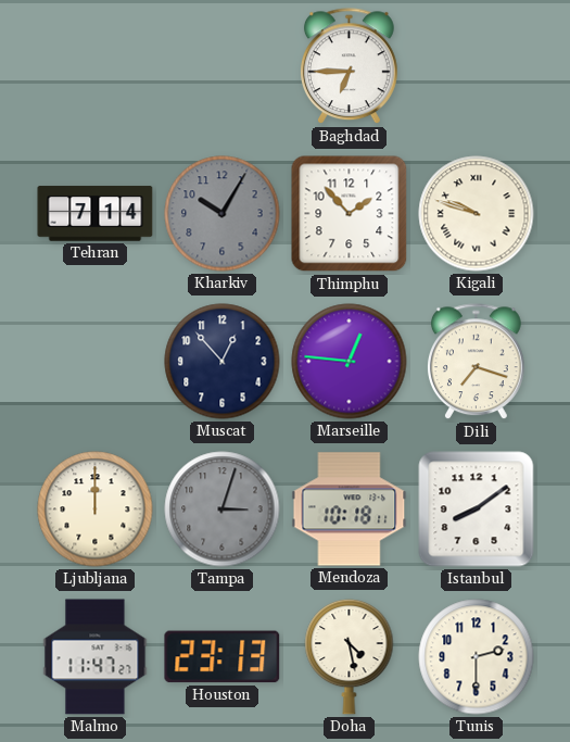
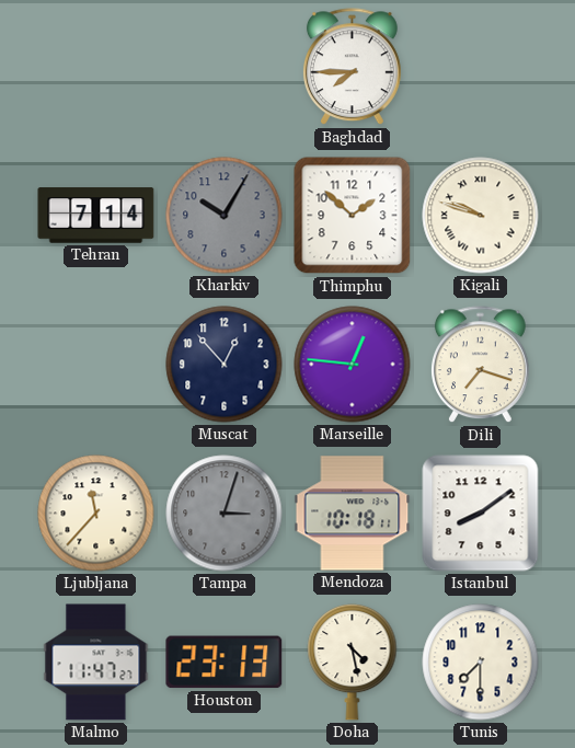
Baghdad: 6:45 -> 7:45
Thimphu: 1:53 -> 1:52
Ljubljana: 12:00 -> 11:37
Tunis: 2:30 -> 7:30
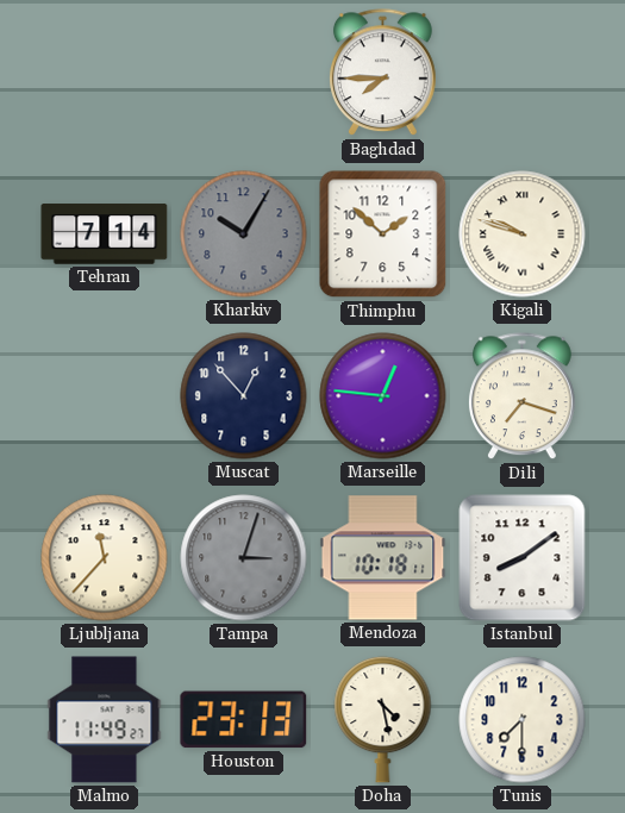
Malmo: 11:47 -> 11:49
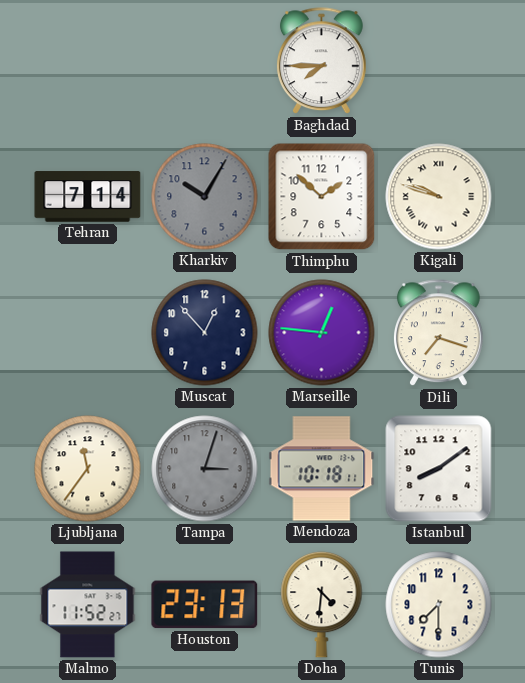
Ljubljana: 11:37 -> 11:36
Malmo: 11:49 -> 11:52
Doha: 4:28 -> 4:31
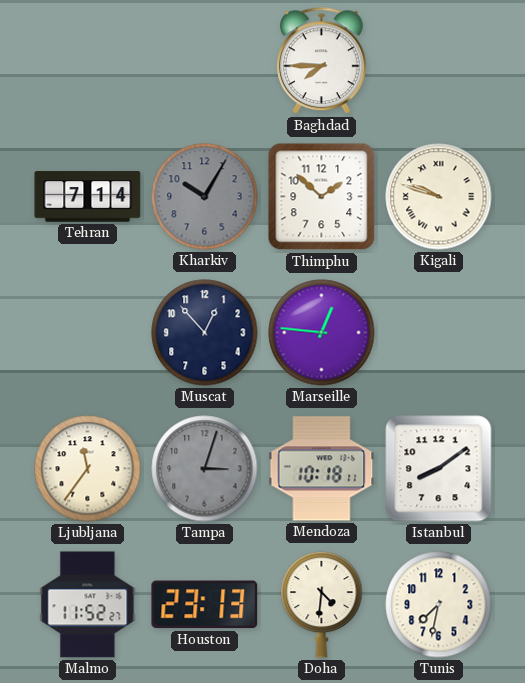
Dili: 7:18 -> none
Tunis: 7:30 -> 7:32
